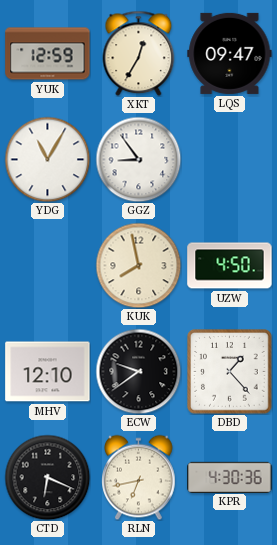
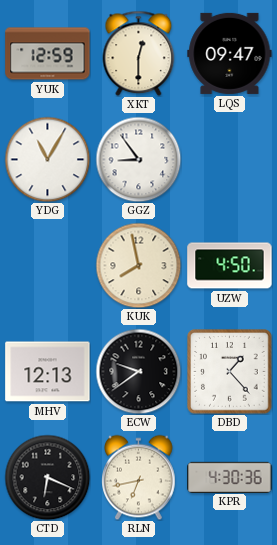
XKT: 12:35 -> 12:30
MHV: 12:10 -> 12:13
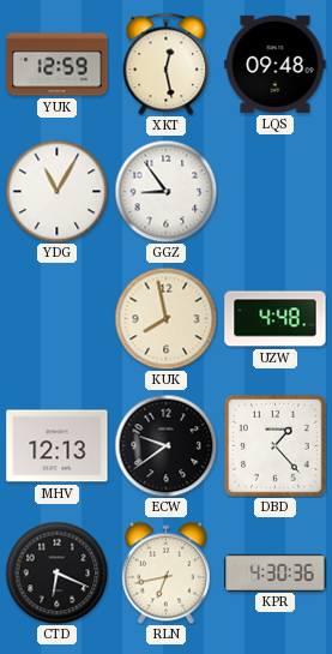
XKT: 12:30 -> 12:28
LQS: 09:47 -> 09:48
UZW: 4:50 -> 4:48
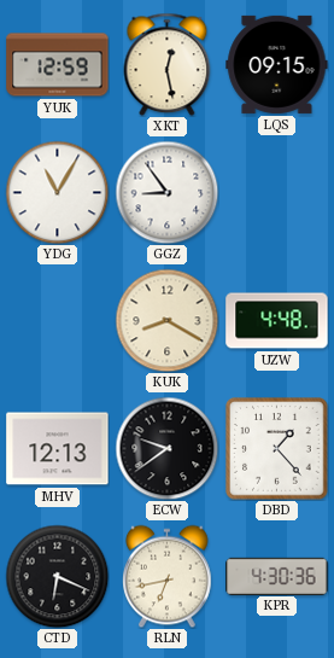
LQS: 09:48 -> 09:15
KUK: 7:58 -> 8:20
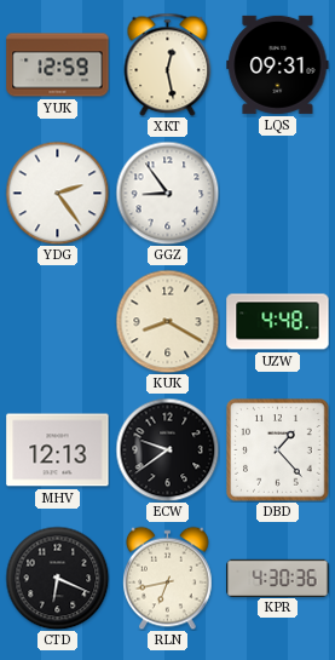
LQS: 09:15 -> 09:31
YDG: 11:05 -> 2:24
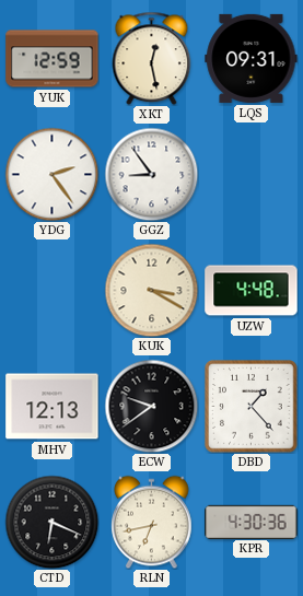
KUK: 8:20 -> 3:20
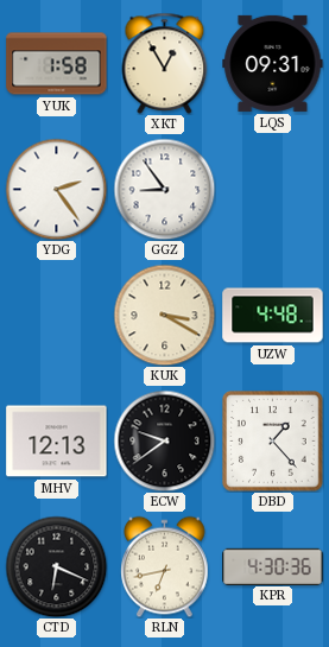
YUK: 12:59 -> 1:58
XKT: 12:28 -> 12:55
